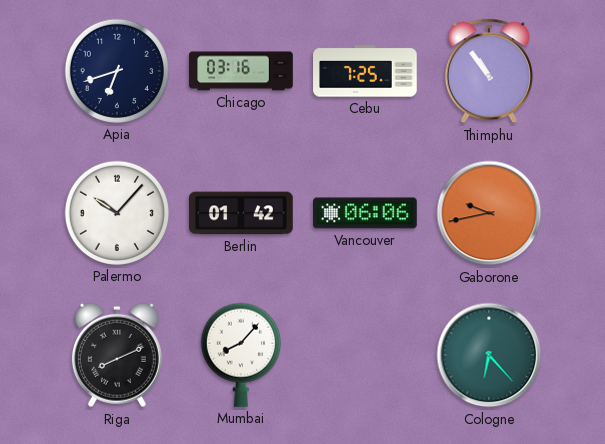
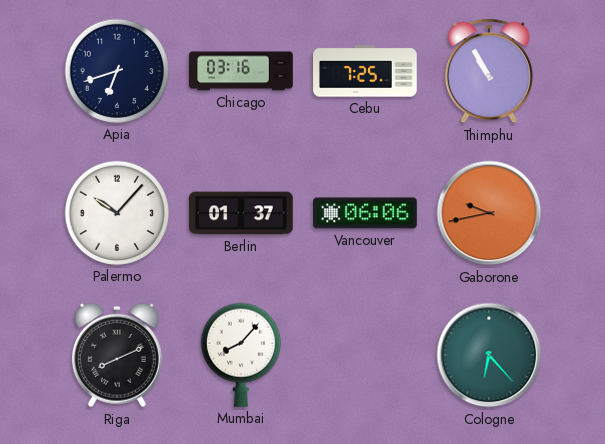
Thimphu: 10:54 -> 10:55
Berlin: 01:42 -> 01:37
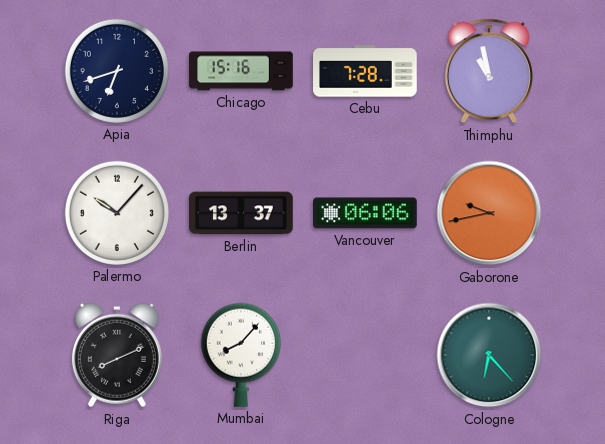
Chicago: 03:16 -> 15:16
Cebu: 7:25 -> 7:28
Thimphu: 10:55 -> 10:58
Berlin: 01:37 -> 13:37
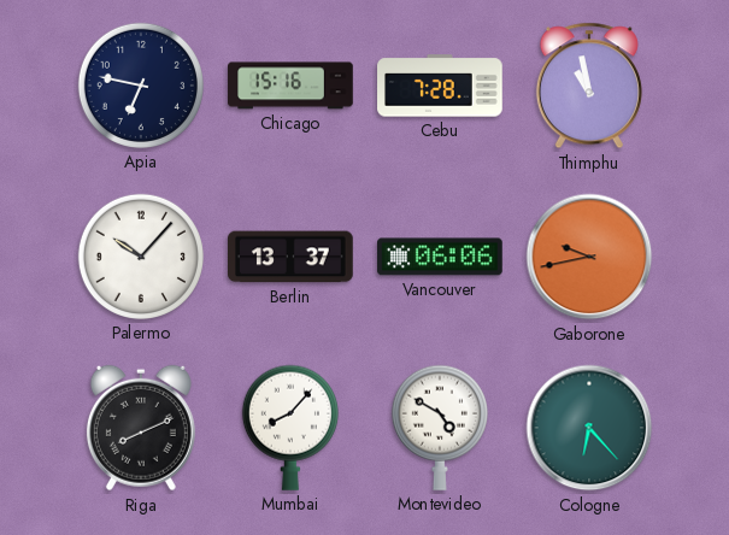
Apia: 6:42 -> 6:47
Montevideo: none -> 4:50
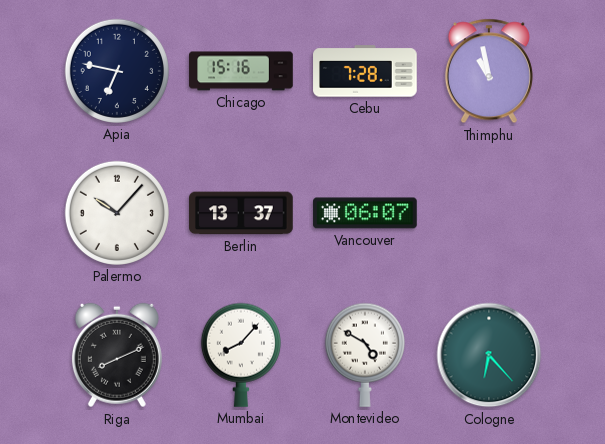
Vancouver: 06:06 -> 06:07
Gaborone: 9:43 -> none
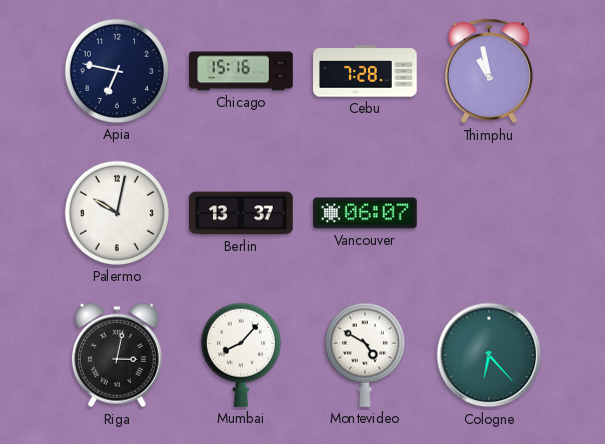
Palermo: 10:07 -> 10:02
Riga: 8:11 -> 3:02
